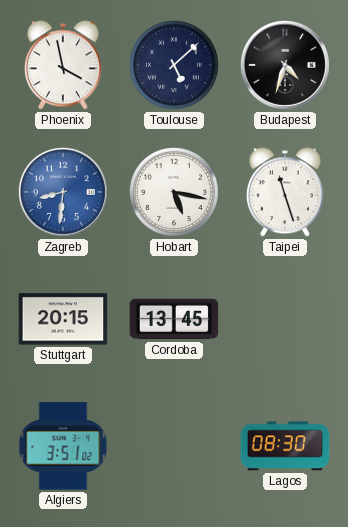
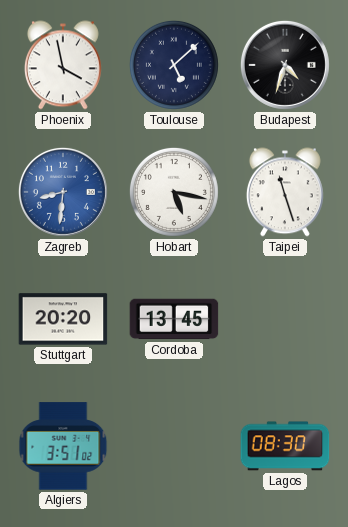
Stuttgart: 20:15 -> 20:20
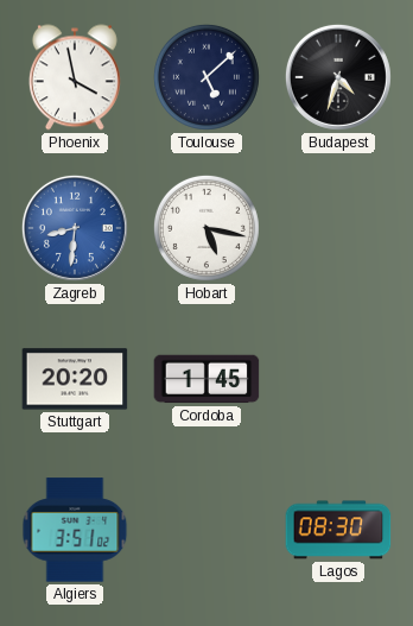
Taipei: 11:27 -> none
Cordoba: 13:45 -> 1:45
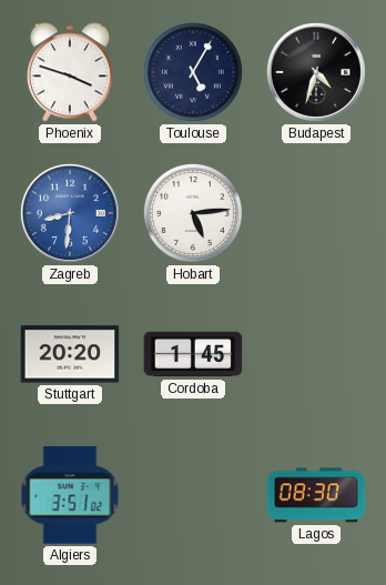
Phoenix: 3:58 -> 3:48
Toulouse: 5:08 -> 5:05
Hobart: 5:17 -> 5:14
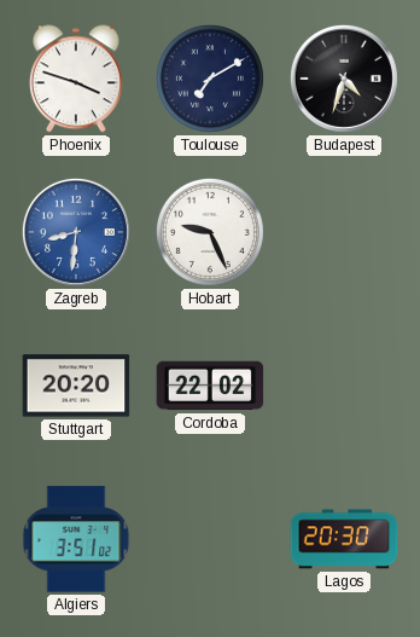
Toulouse: 5:05 -> 7:10
Hobart: 5:14 -> 9:26
Cordoba: 1:45 -> 22:02
Lagos: 08:30 -> 20:30
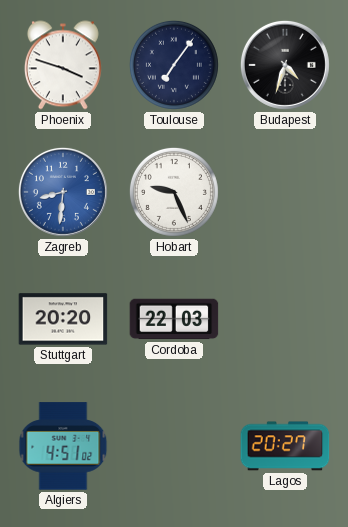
Toulouse: 7:10 -> 7:06
Cordoba: 22:02 -> 22:03
Algiers: 3:51 -> 4:51
Lagos: 20:30 -> 20:27
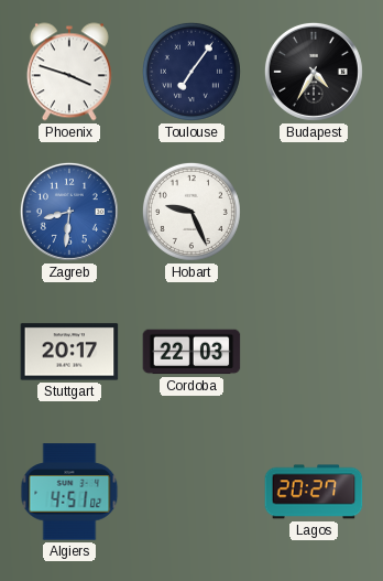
Budapest: 4:33 -> 4:35
Stuttgart: 20:20 -> 20:17
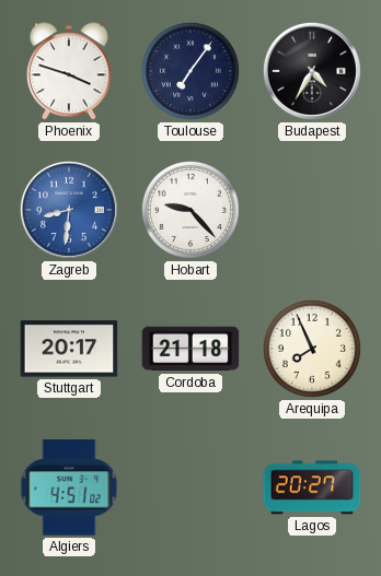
Hobart: 9:26 -> 9:23
Cordoba: 22:03 -> 21:18
Arequipa: none -> 7:56
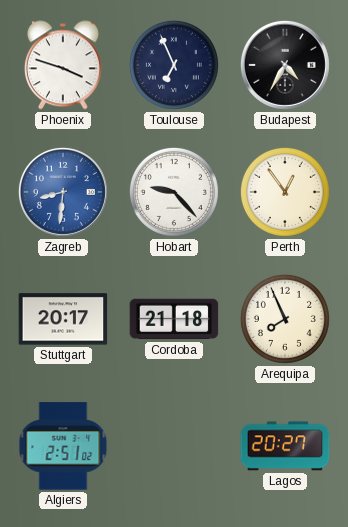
Toulouse: 7:06 -> 6:56
Perth: none -> 12:54
Algiers: 4:51 -> 2:51
